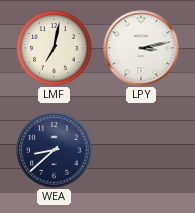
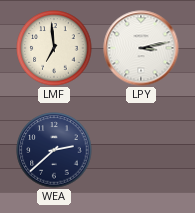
LMF: 7:02 -> 6:59
WEA: 8:38 -> 2:38
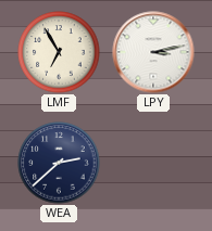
LMF: 6:59 -> 6:55
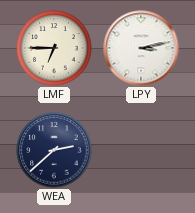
LMF: 6:55 -> 6:45
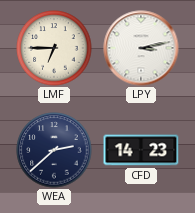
CFD: none -> 14:23
